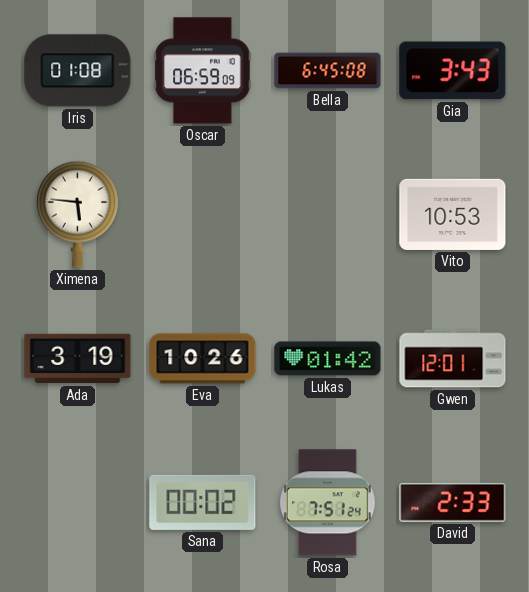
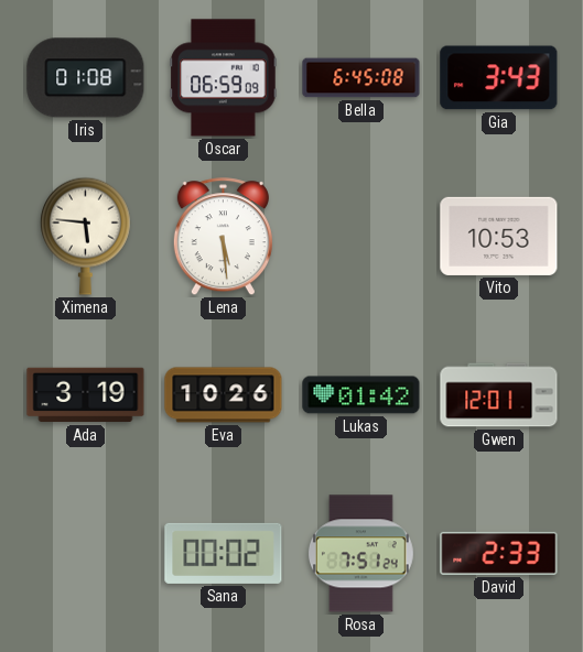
Lena: none -> 5:29
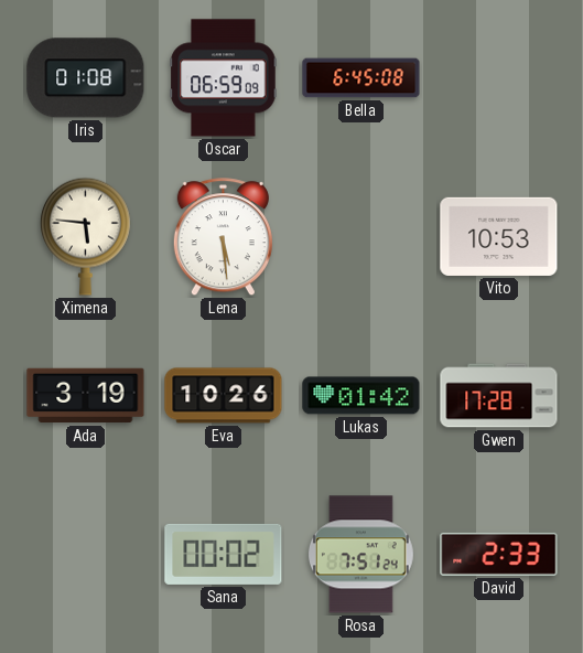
Gia: 3:43 -> none
Gwen: 12:01 -> 17:28
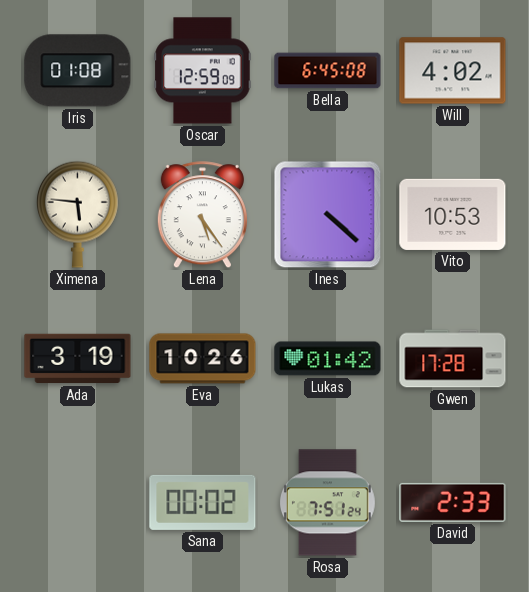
Oscar: 06:59 -> 12:59
Will: none -> 4:02
Lena: 5:29 -> 5:24
Ines: none -> 4:22
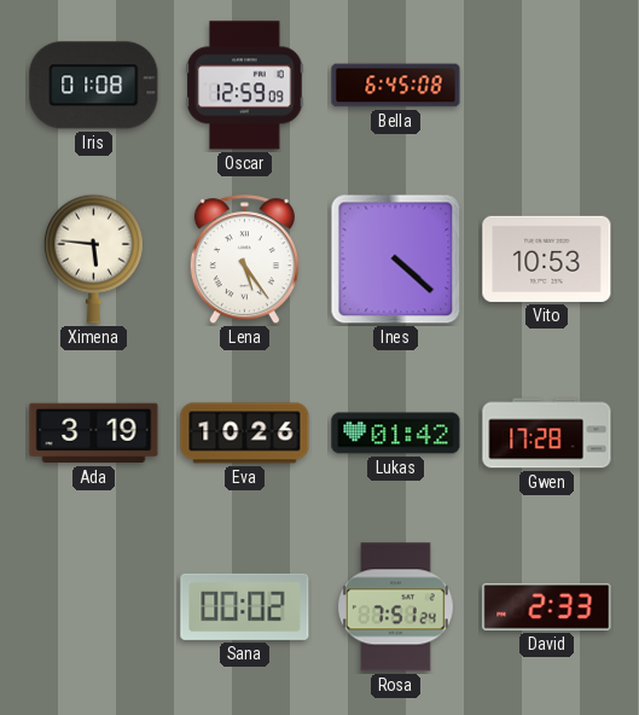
Will: 4:02 -> none
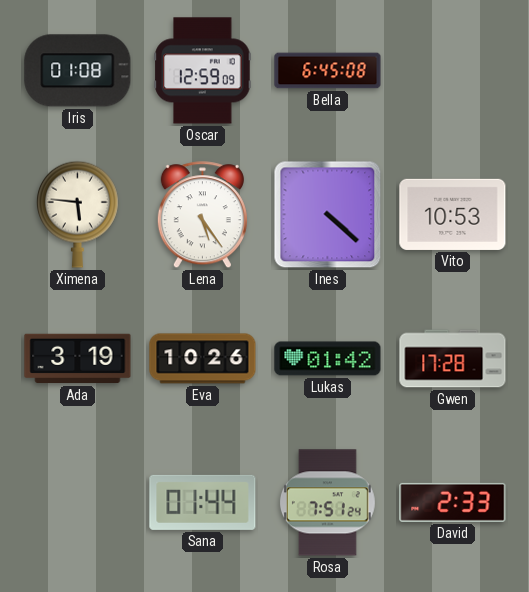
Sana: 00:02 -> 01:44
